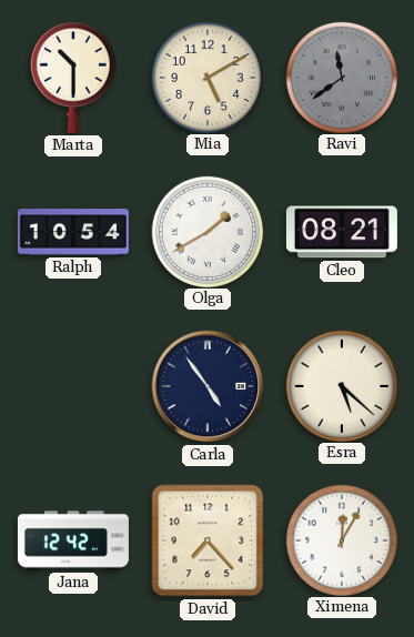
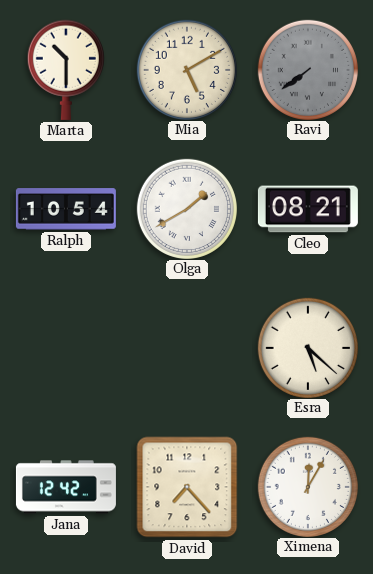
Ravi: 11:39 -> 7:39
Carla: 4:54 -> none
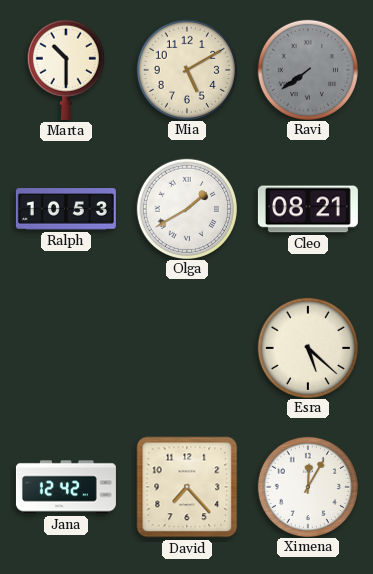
Ralph: 10:54 -> 10:53
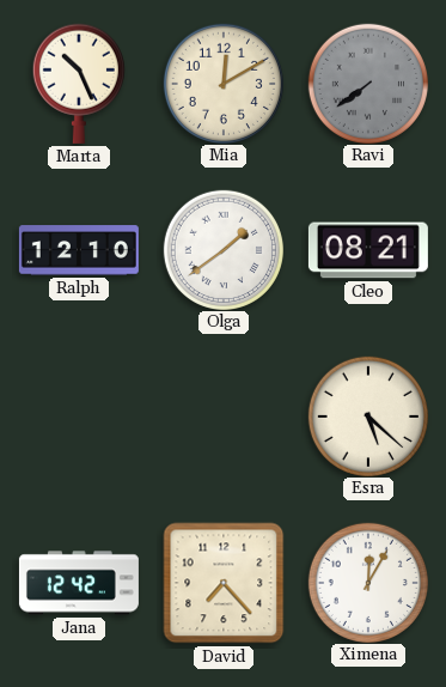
Marta: 10:30 -> 10:26
Mia: 5:10 -> 12:10
Ralph: 10:53 -> 12:10
Olga: 1:40 -> 1:39
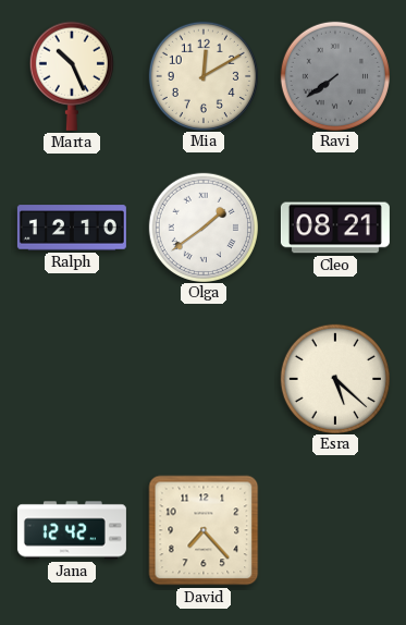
Ximena: 12:05 -> none
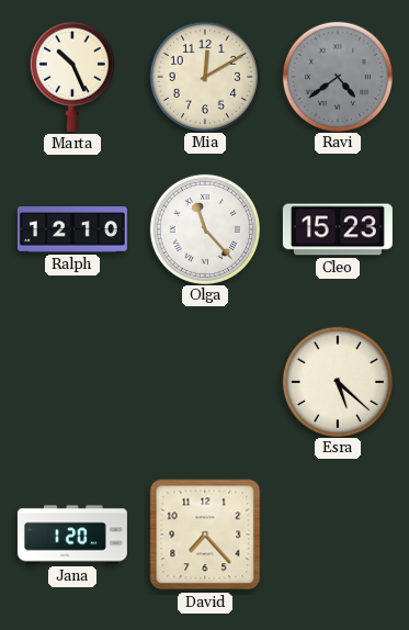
Ravi: 7:39 -> 4:39
Olga: 1:39 -> 11:23
Cleo: 08:21 -> 15:23
Jana: 12:42 -> 1:20
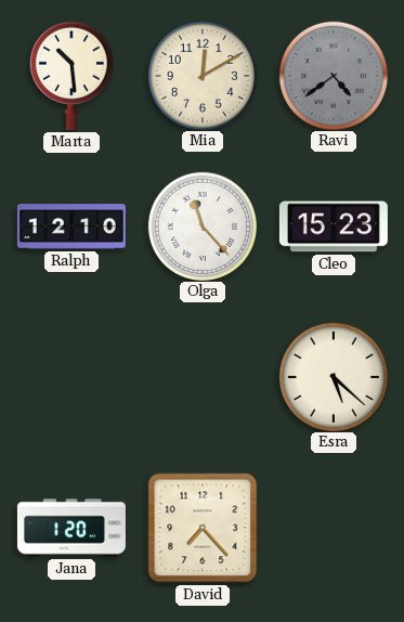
Marta: 10:26 -> 10:29
